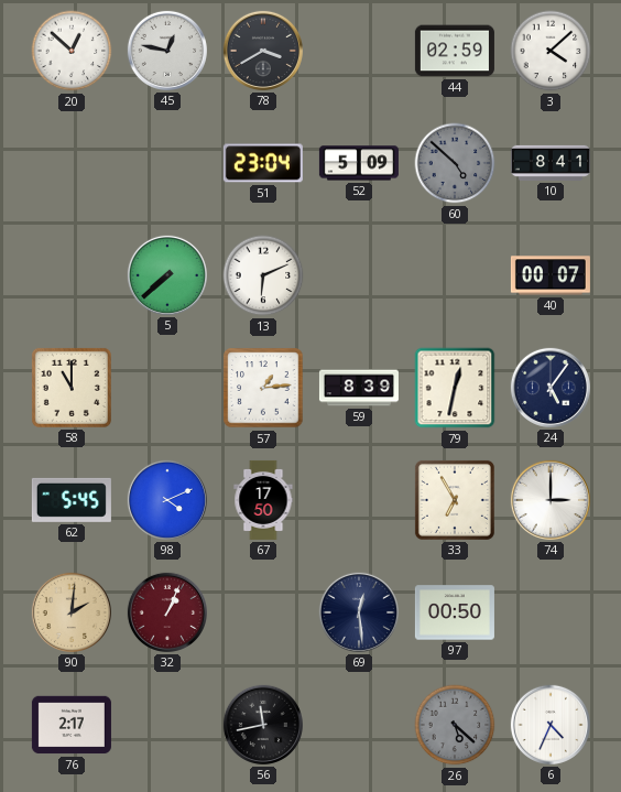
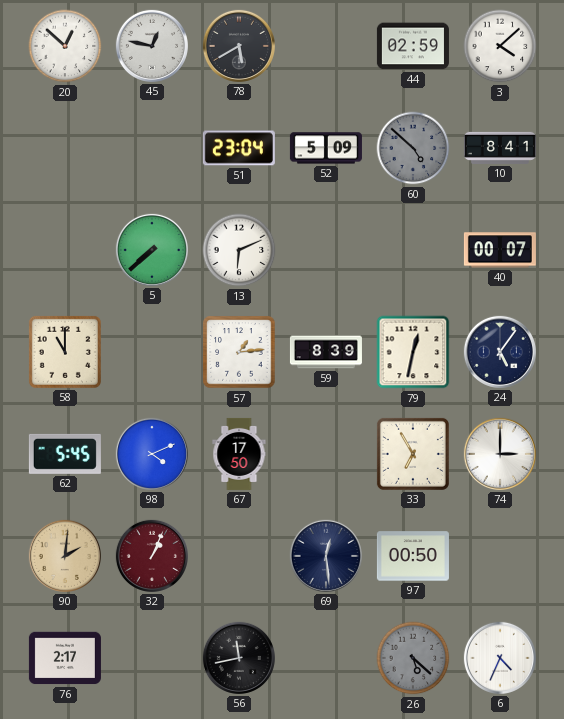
78: 3:40 -> 5:40
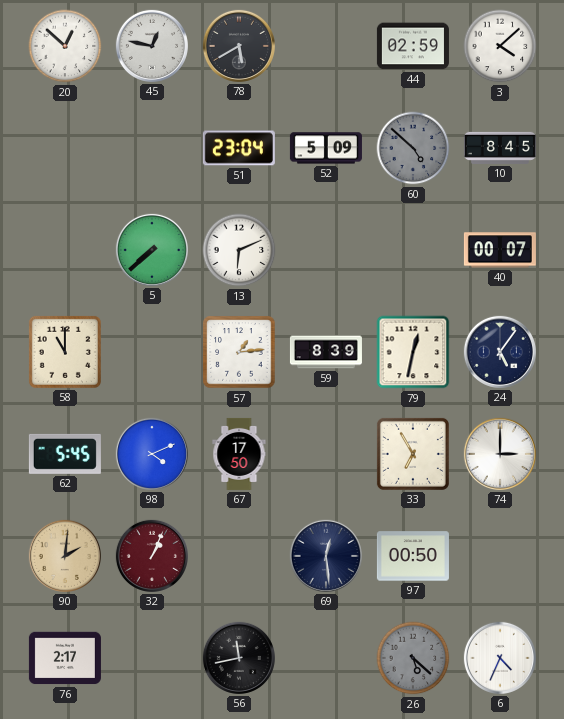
10: 8:41 -> 8:45
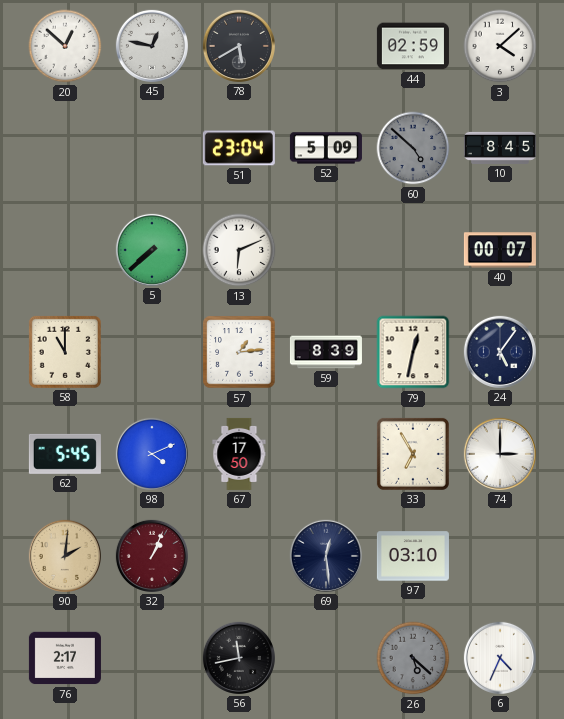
97: 00:50 -> 03:10
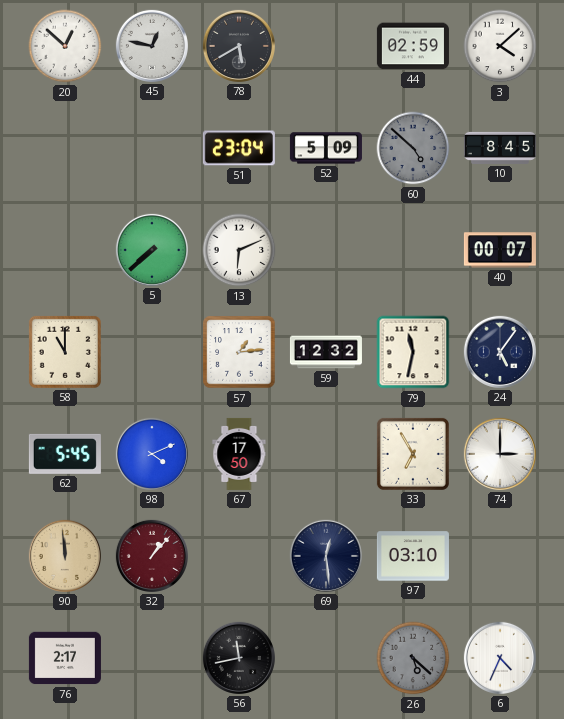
59: 8:39 -> 12:32
79: 12:32 -> 11:32
90: 2:01 -> 11:59
32: 1:04 -> 1:07
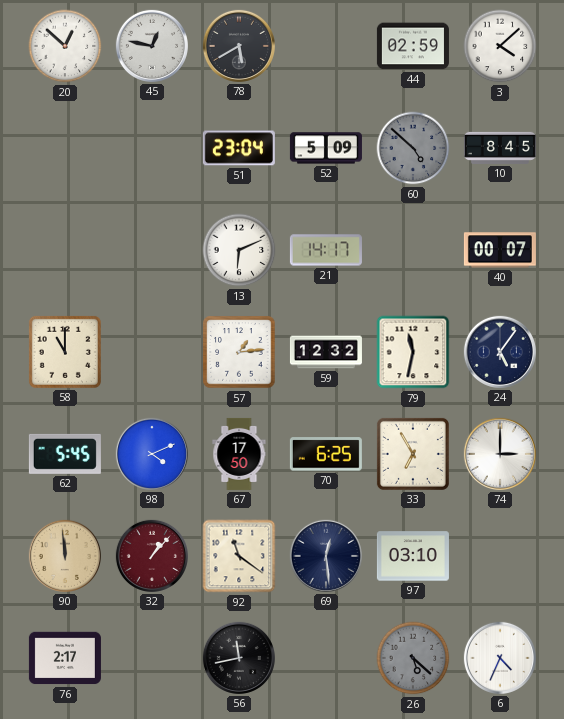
5: 7:38 -> none
21: none -> 14:17
70: none -> 6:25
92: none -> 11:21
